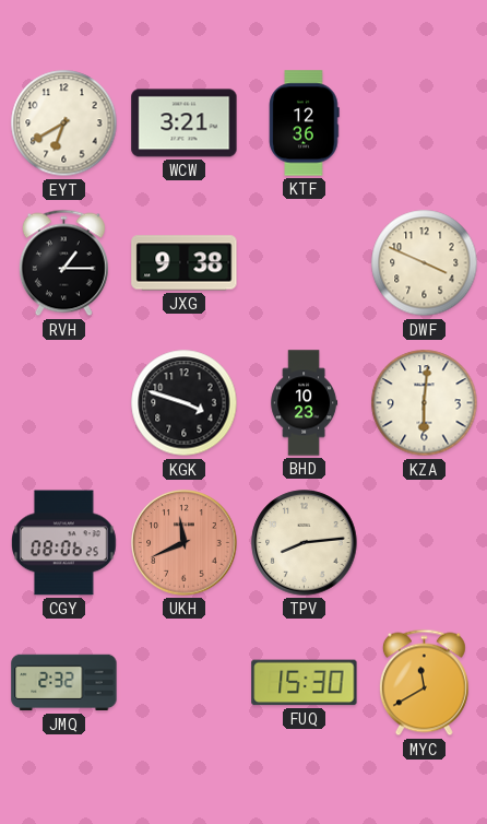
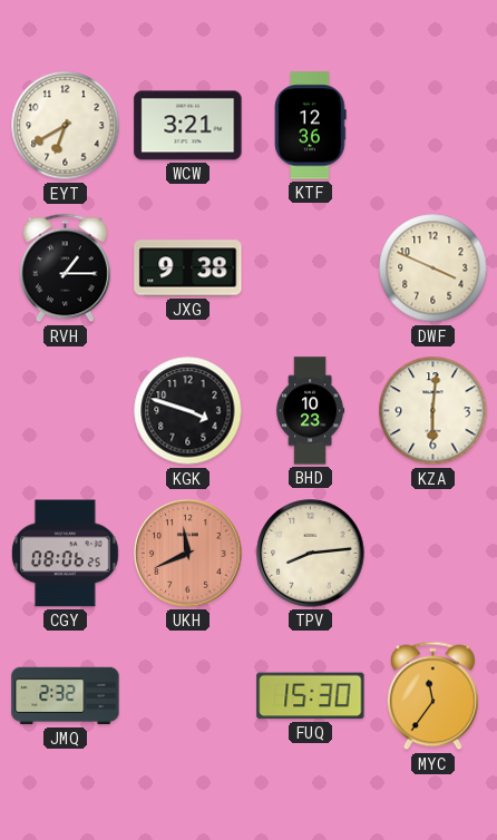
MYC: 11:40 -> 11:36
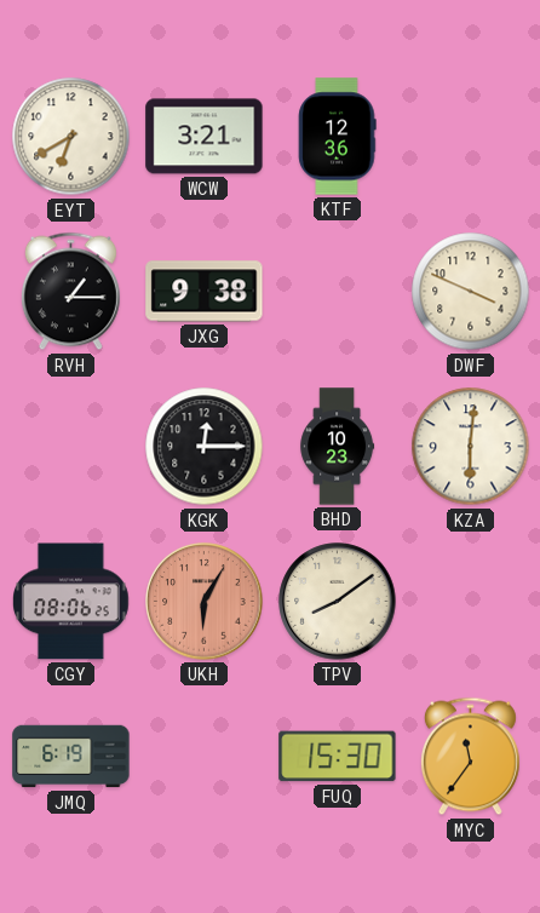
KGK: 3:48 -> 12:15
UKH: 11:41 -> 6:05
TPV: 8:14 -> 8:09
JMQ: 2:32 -> 6:19
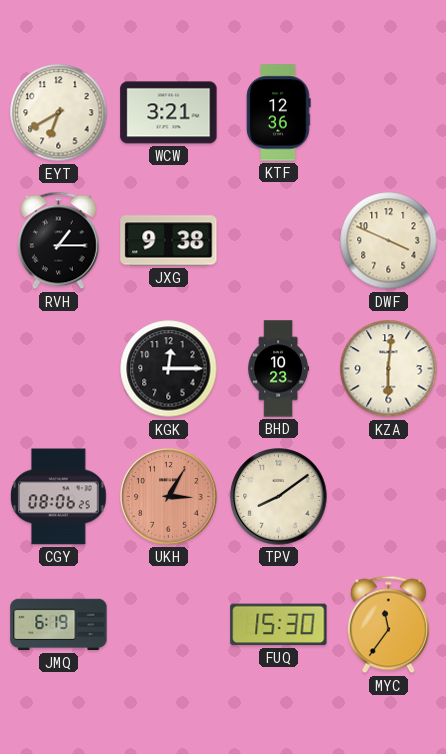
UKH: 6:05 -> 3:05
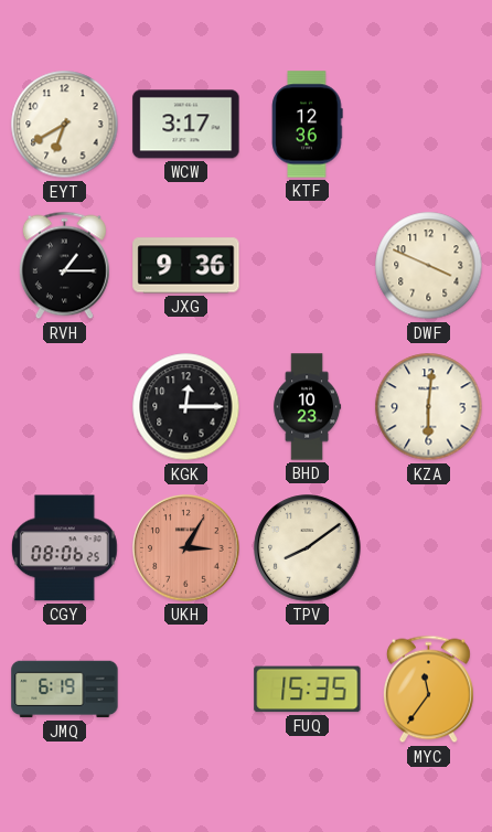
WCW: 3:21 -> 3:17
JXG: 9:38 -> 9:36
FUQ: 15:30 -> 15:35
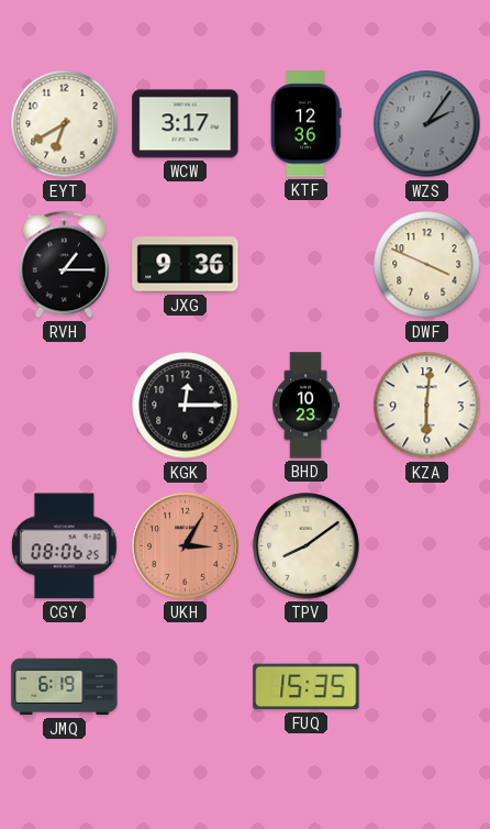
WZS: none -> 2:06
MYC: 11:36 -> none
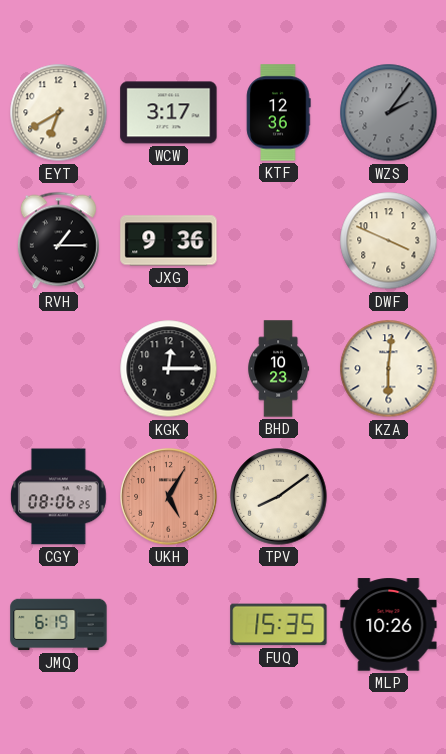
UKH: 3:05 -> 5:05
MLP: none -> 10:26
